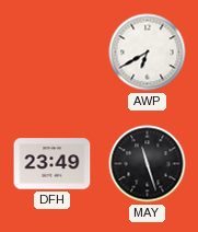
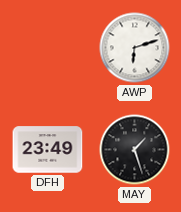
AWP: 6:40 -> 6:12
MAY: 11:27 -> 1:27
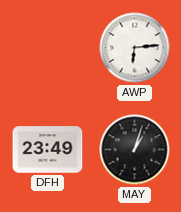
AWP: 6:12 -> 6:14
MAY: 1:27 -> 1:03
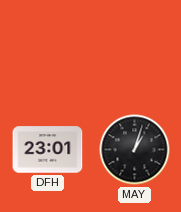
AWP: 6:14 -> none
DFH: 23:49 -> 23:01
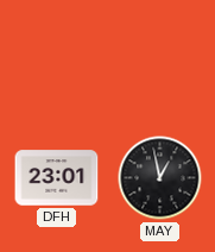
MAY: 1:03 -> 12:58
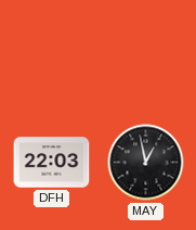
DFH: 23:01 -> 22:03
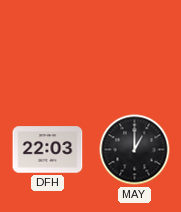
MAY: 12:58 -> 1:00
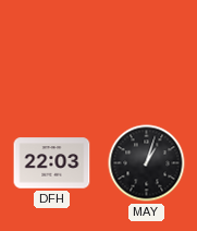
MAY: 1:00 -> 1:03
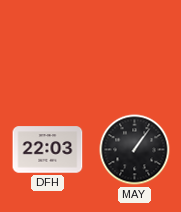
MAY: 1:03 -> 1:06
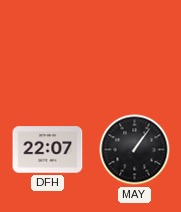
DFH: 22:03 -> 22:07
